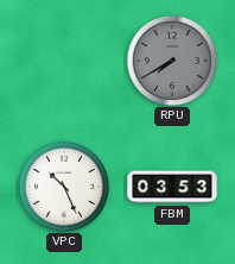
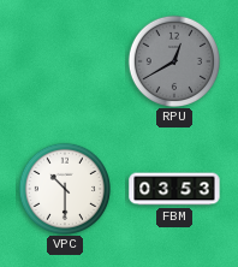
RPU: 7:40 -> 12:40
VPC: 10:26 -> 10:30
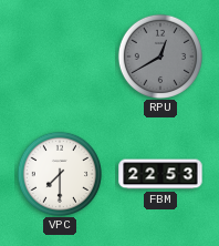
VPC: 10:30 -> 7:30
FBM: 03:53 -> 22:53
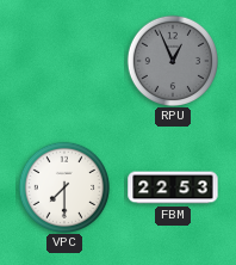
RPU: 12:40 -> 12:56
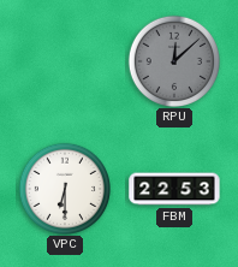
RPU: 12:56 -> 12:08
VPC: 7:30 -> 6:30
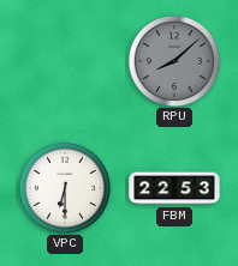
RPU: 12:08 -> 8:08
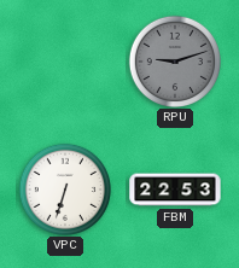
RPU: 8:08 -> 9:12
VPC: 6:30 -> 6:33
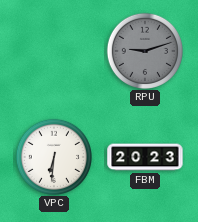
VPC: 6:33 -> 6:31
FBM: 22:53 -> 20:23
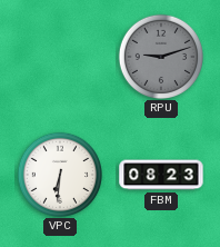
FBM: 20:23 -> 08:23
